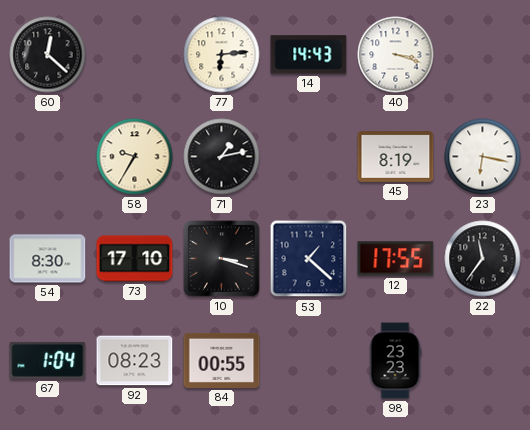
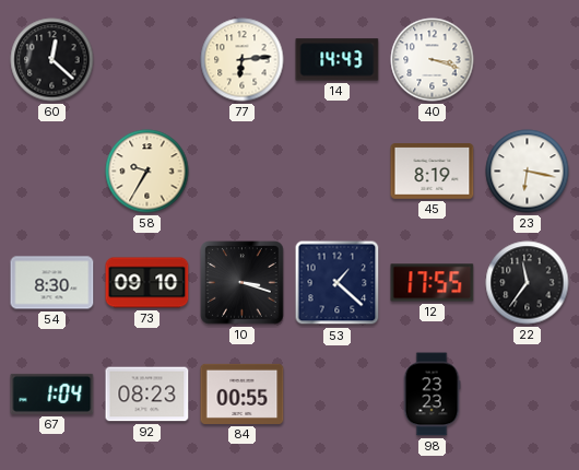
71: 1:13 -> none
73: 17:10 -> 09:10
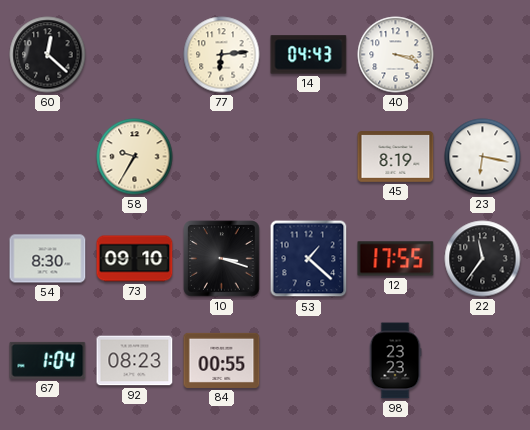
14: 14:43 -> 04:43
